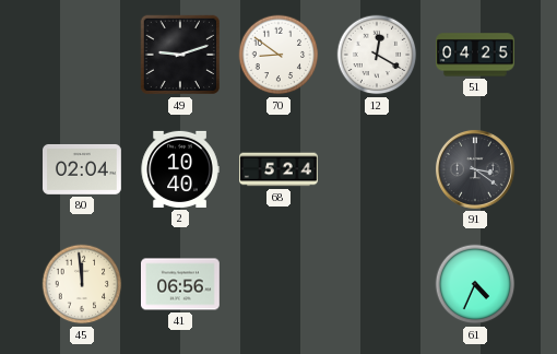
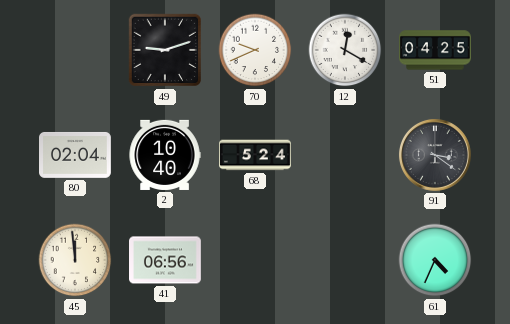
70: 8:51 -> 9:41
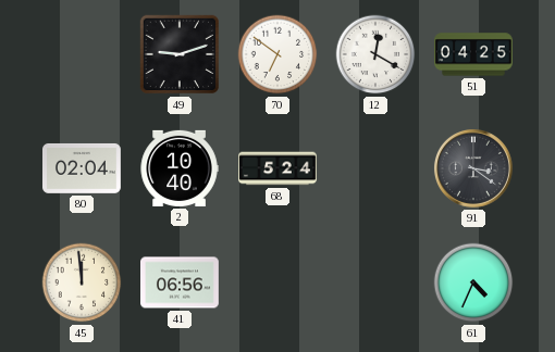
70: 9:41 -> 6:51
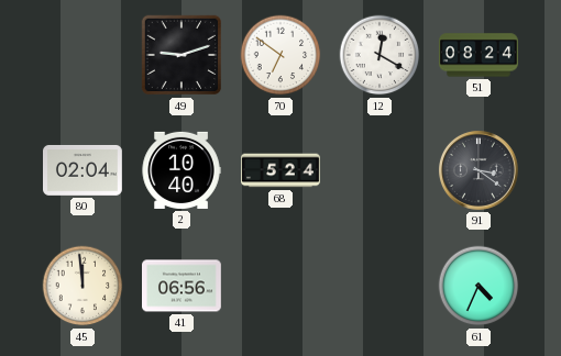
51: 04:25 -> 08:24
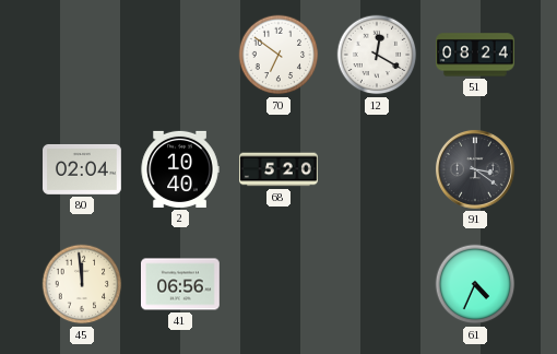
49: 9:12 -> none
68: 5:24 -> 5:20
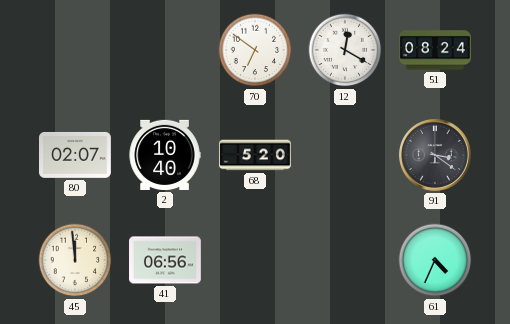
80: 02:04 -> 02:07
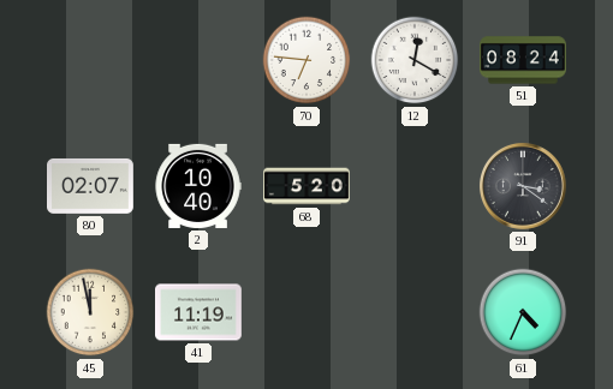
70: 6:51 -> 6:46
45: 11:59 -> 11:58
41: 06:56 -> 11:19
